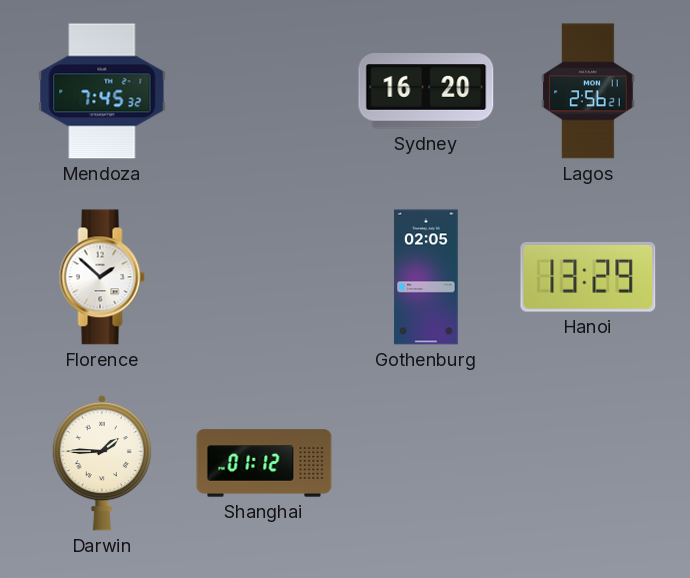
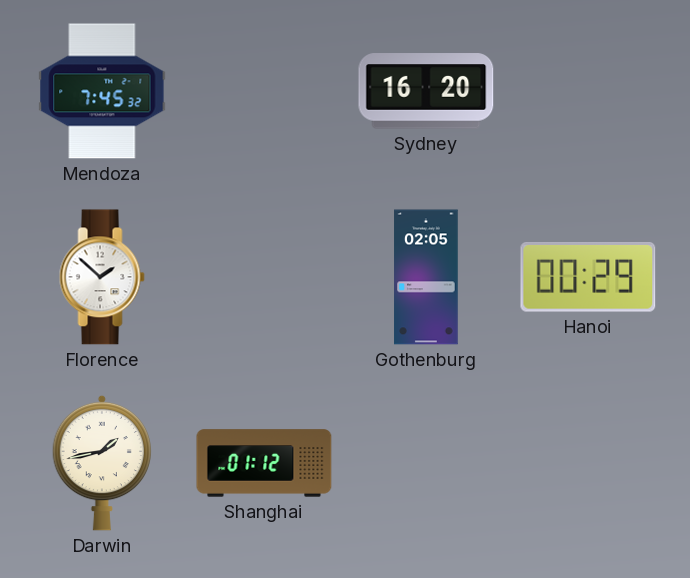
Lagos: 2:56 -> none
Hanoi: 13:29 -> 00:29
Darwin: 1:45 -> 1:43
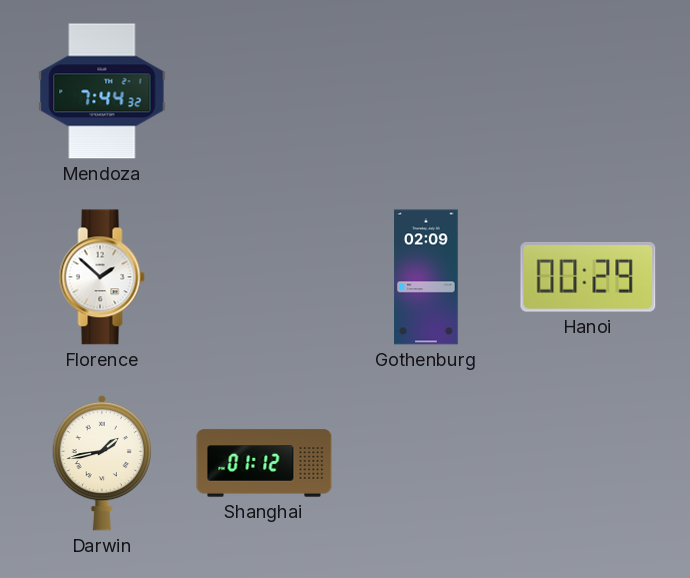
Mendoza: 7:45 -> 7:44
Sydney: 16:20 -> none
Gothenburg: 02:05 -> 02:09
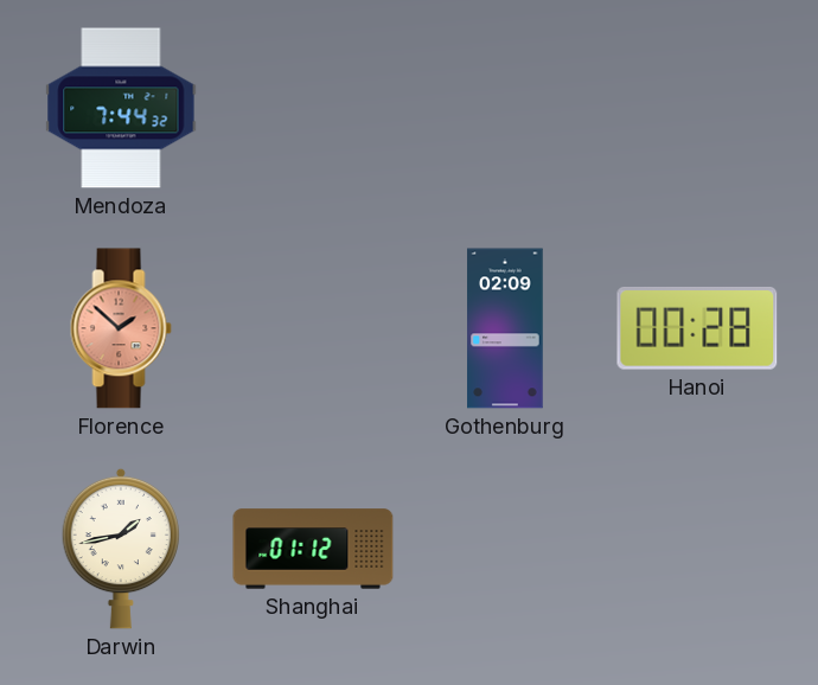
Florence dial: white -> salmon
Hanoi: 00:29 -> 00:28
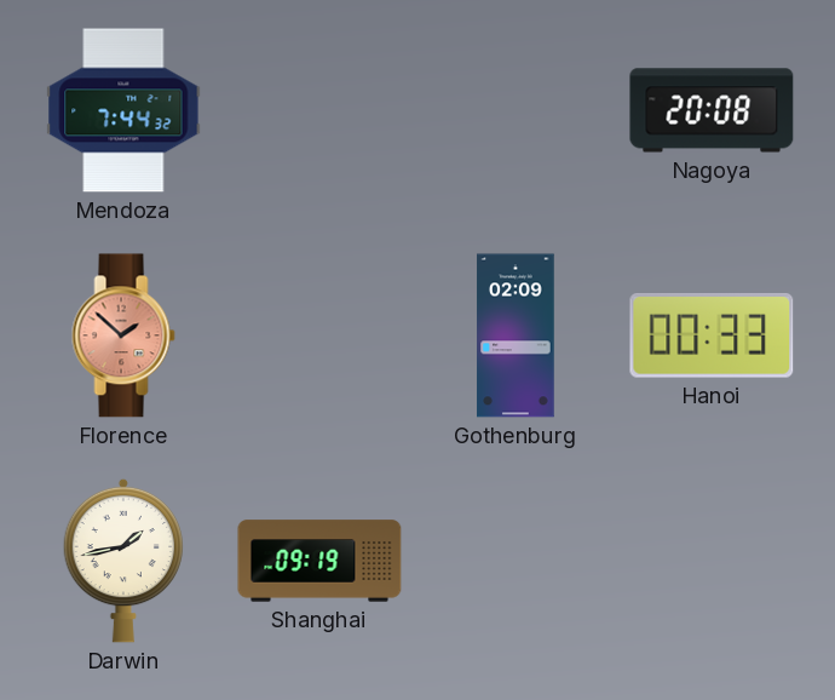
Nagoya: none -> 20:08
Hanoi: 00:28 -> 00:33
Shanghai: 01:12 -> 09:19
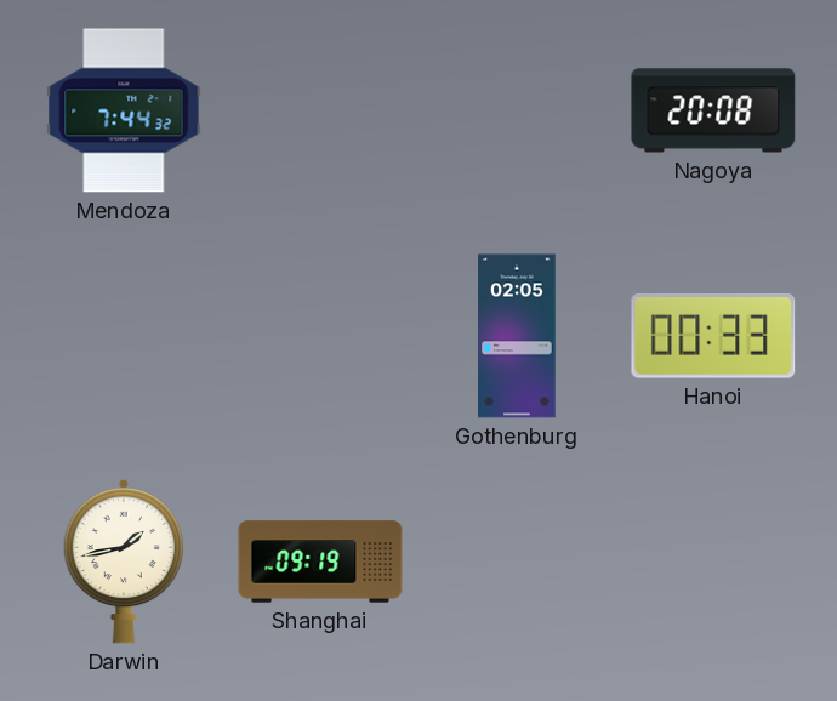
Florence: 1:52 -> none
Gothenburg: 02:09 -> 02:05
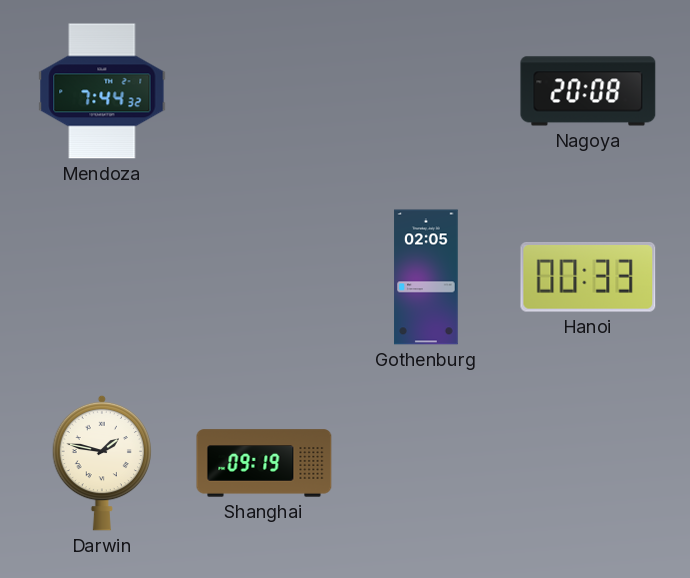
Darwin: 1:43 -> 1:47
